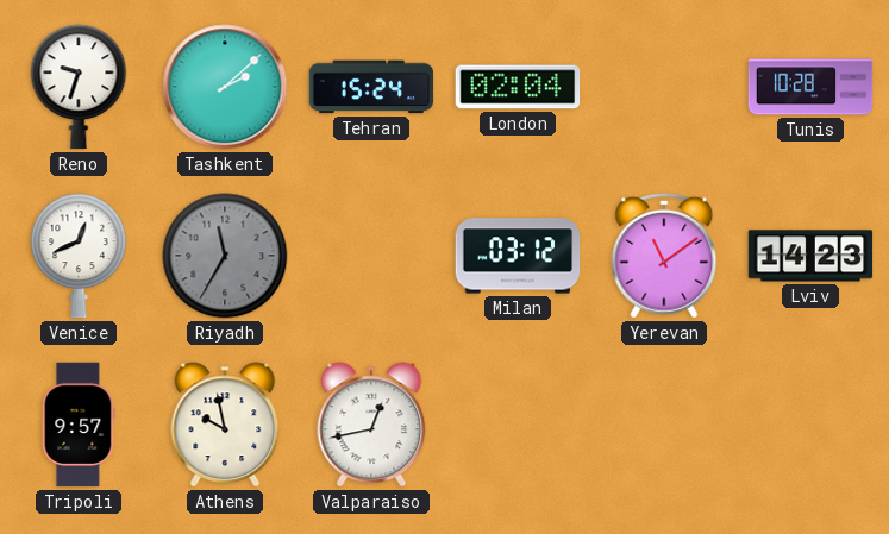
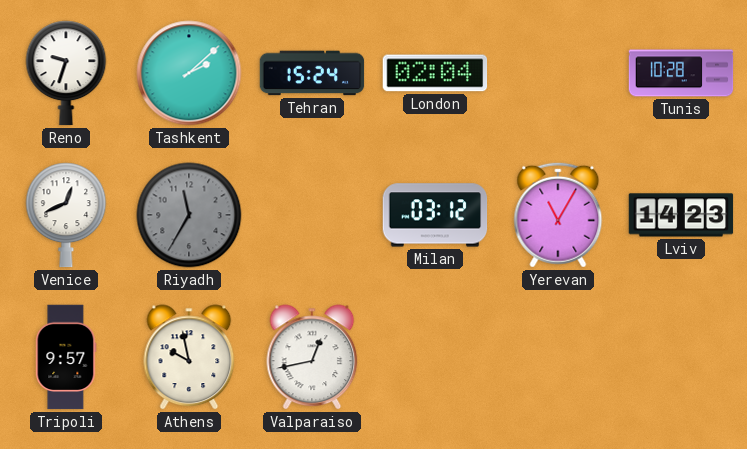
Yerevan: 11:09 -> 11:05
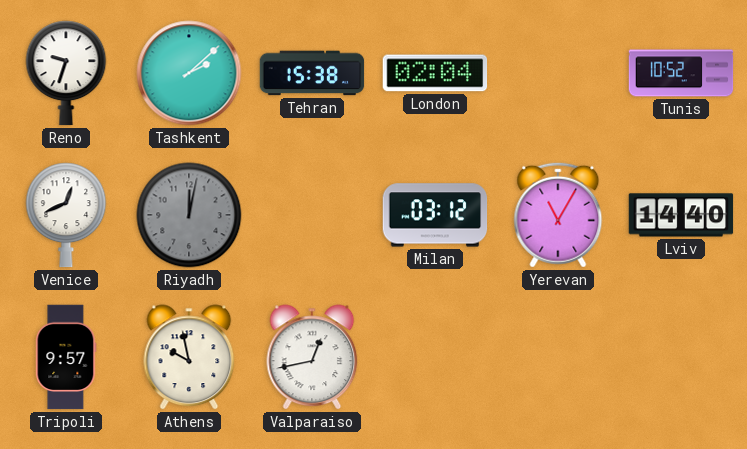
Tehran: 15:24 -> 15:38
Tunis: 10:28 -> 10:52
Riyadh: 11:35 -> 12:02
Lviv: 14:23 -> 14:40
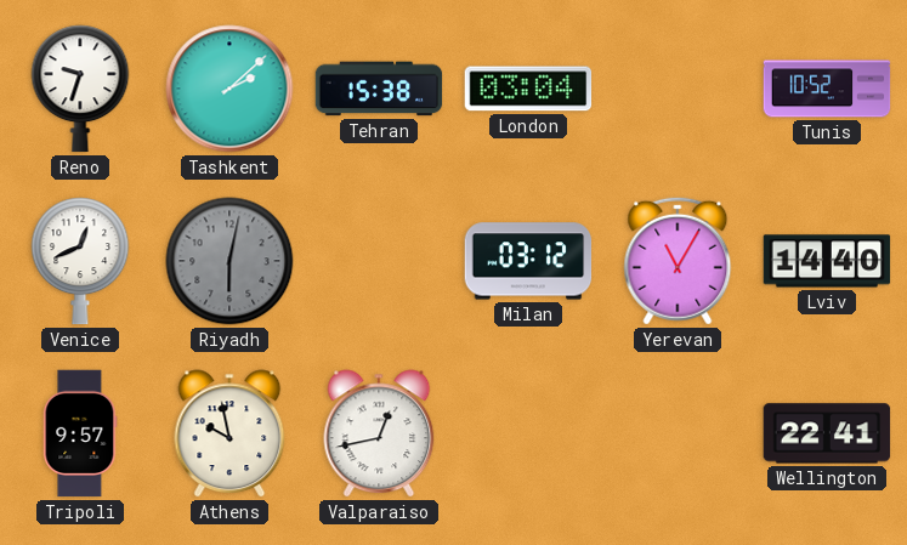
London: 02:04 -> 03:04
Riyadh: 12:02 -> 6:02
Wellington: none -> 22:41
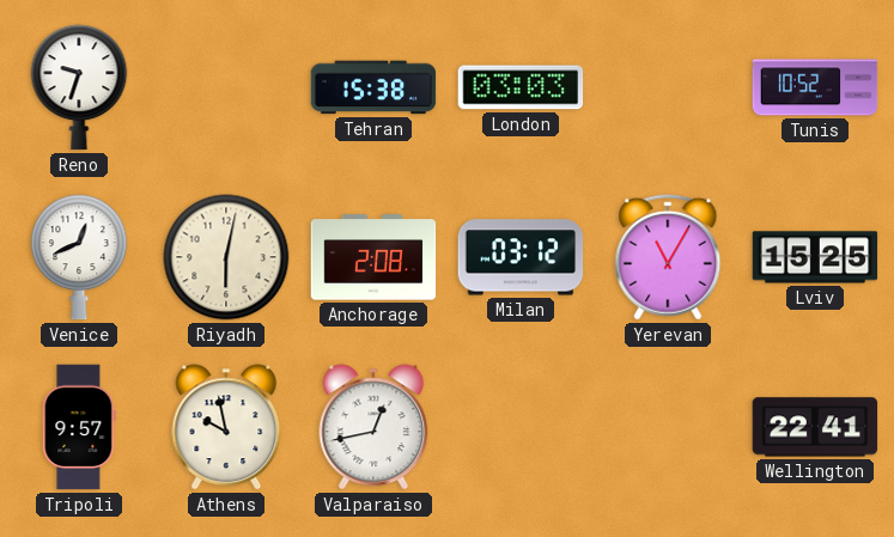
Tashkent: 2:08 -> none
London: 03:04 -> 03:03
Riyadh dial: grey -> cream
Anchorage: none -> 2:08
Lviv: 14:40 -> 15:25
